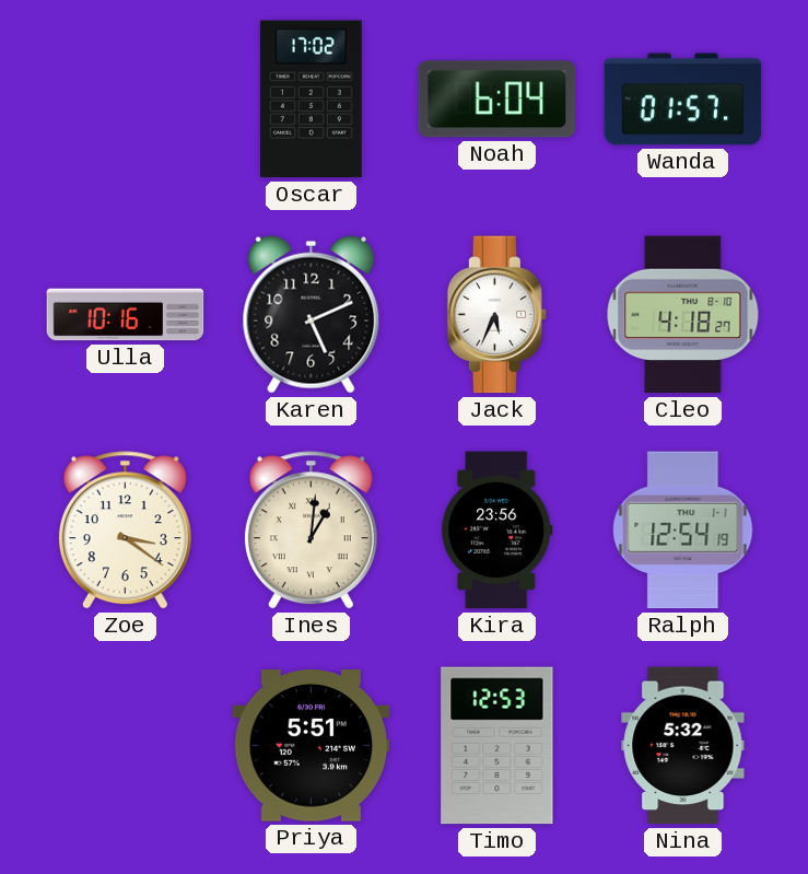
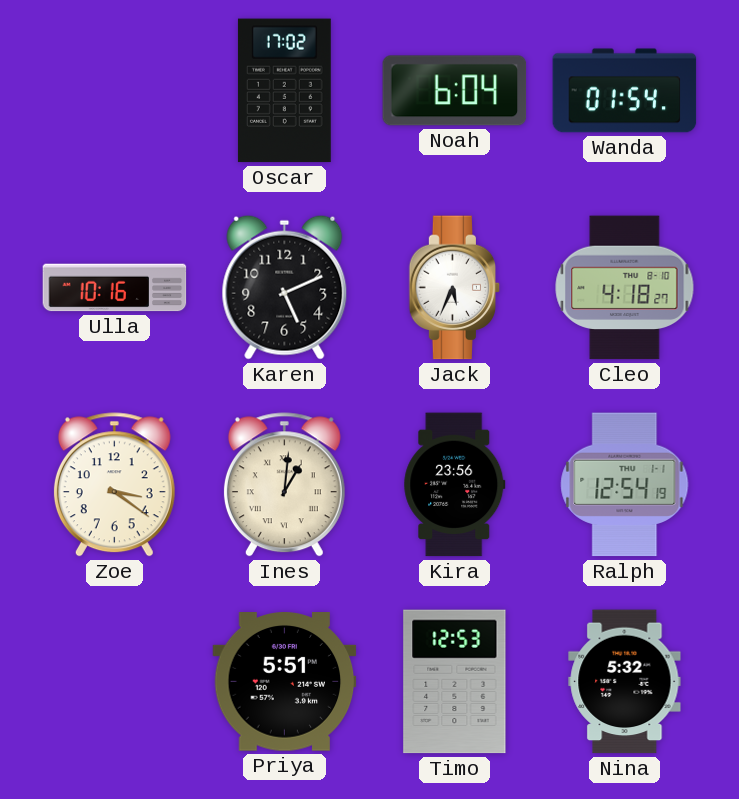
Wanda: 01:57 -> 01:54
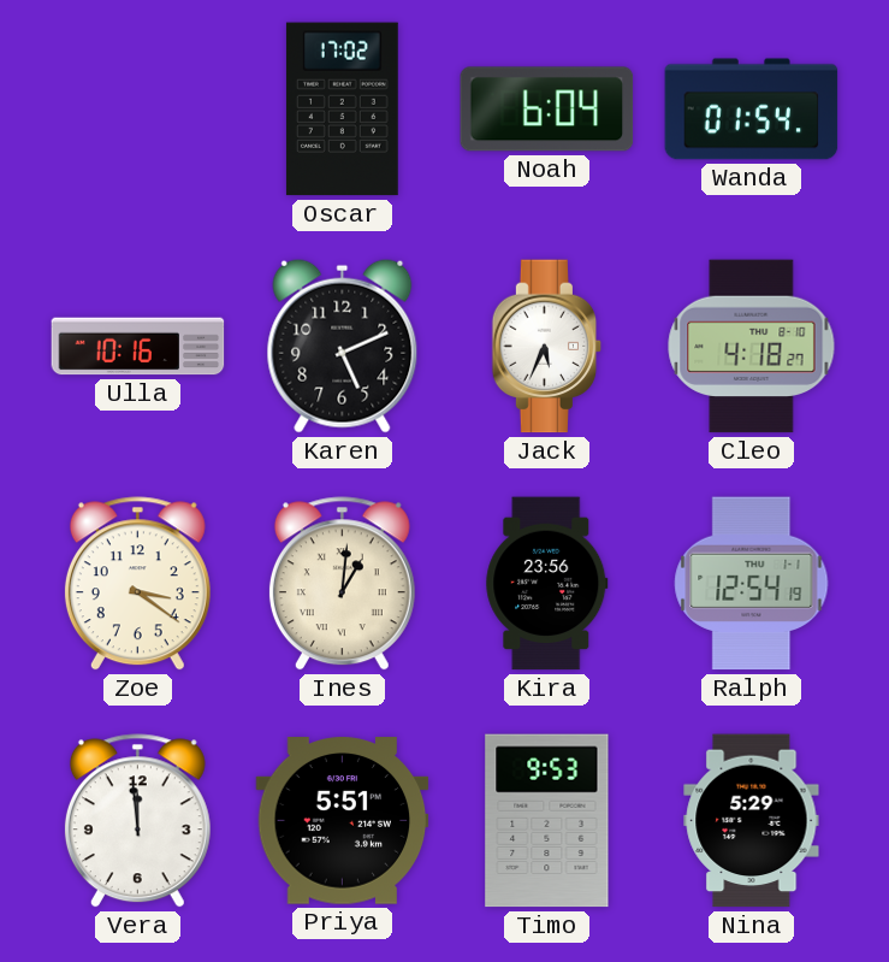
Vera: none -> 11:59
Timo: 12:53 -> 9:53
Nina: 5:32 -> 5:29
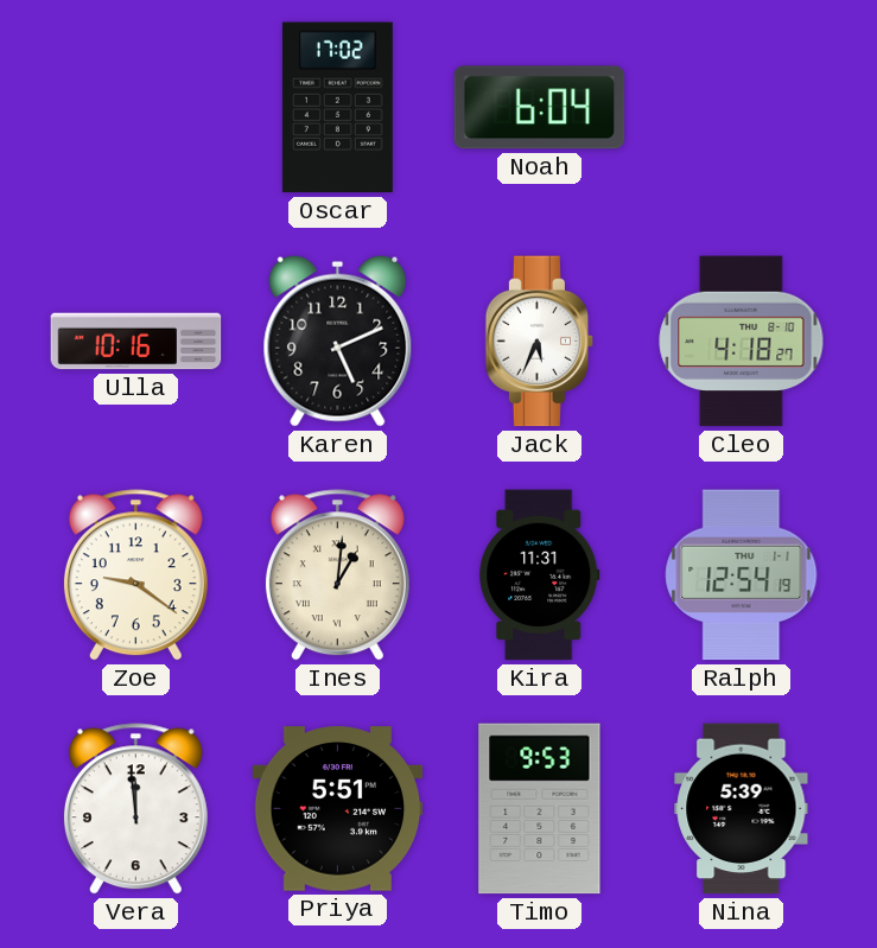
Wanda: 01:54 -> none
Zoe: 3:21 -> 9:21
Kira: 23:56 -> 11:31
Nina: 5:29 -> 5:39
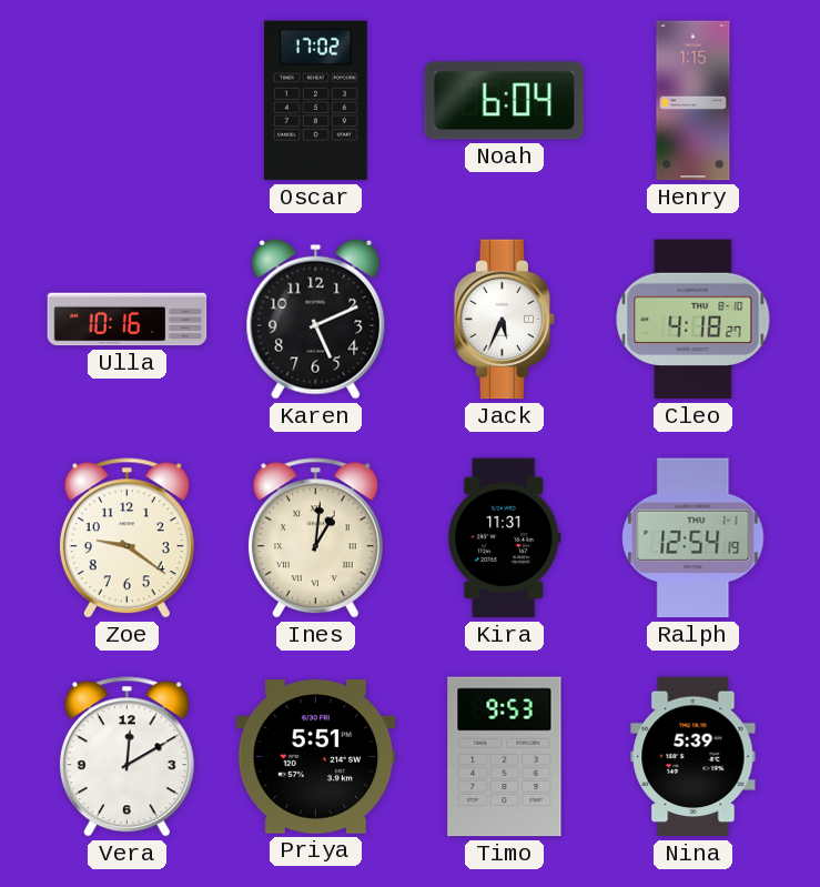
Henry: none -> 1:15
Vera: 11:59 -> 12:10
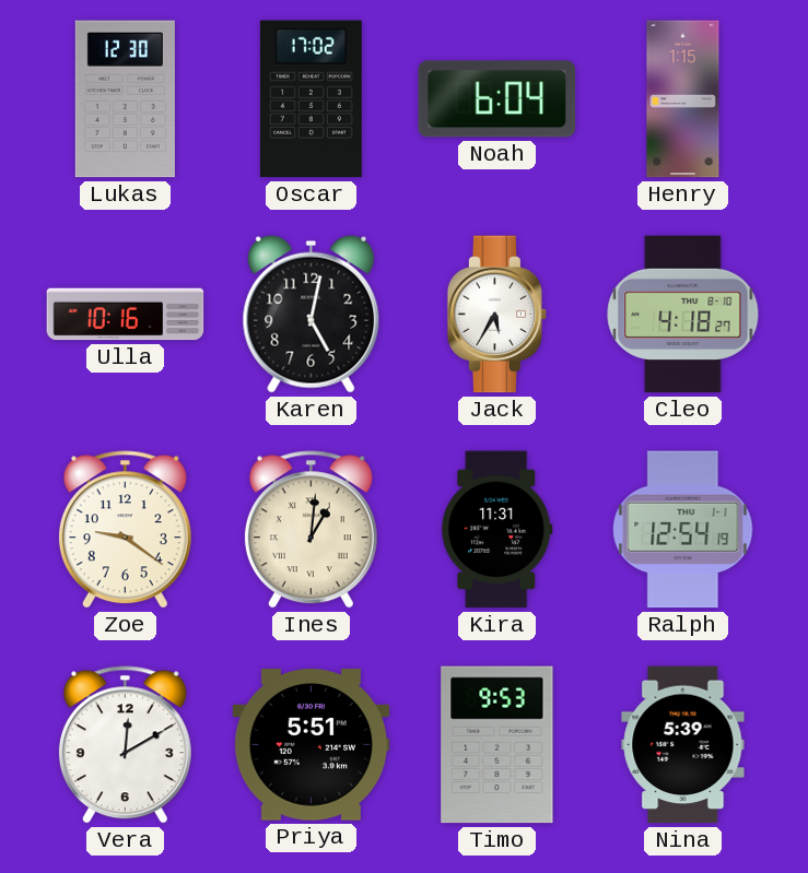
Lukas: none -> 12:30
Karen: 5:11 -> 5:02
Jack: 5:34 -> 5:35
